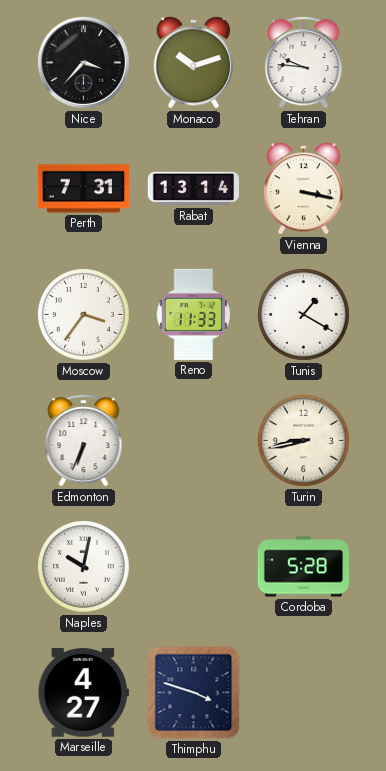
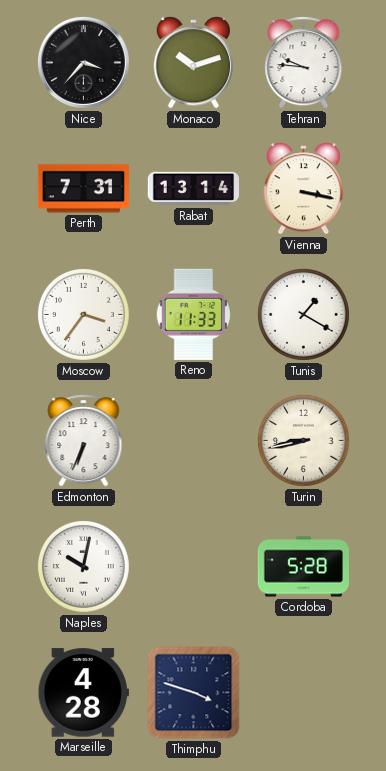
Marseille: 4:27 -> 4:28
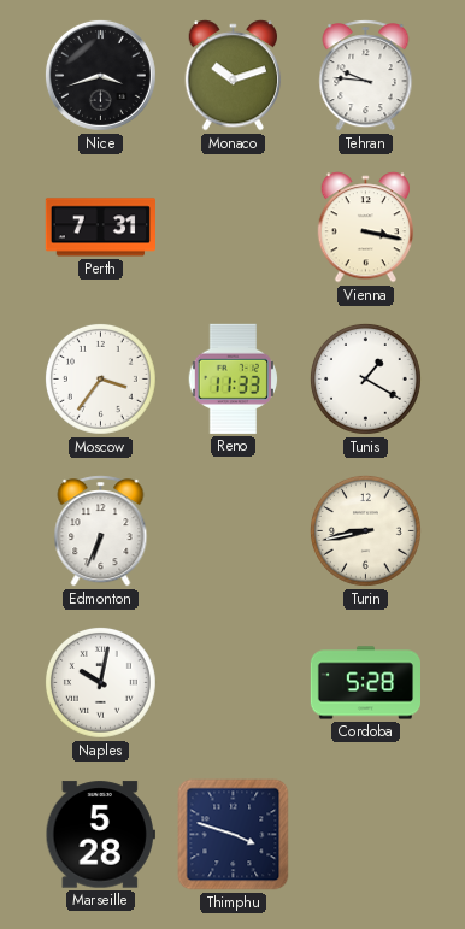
Nice: 3:37 -> 3:42
Rabat: 13:14 -> none
Marseille: 4:28 -> 5:28
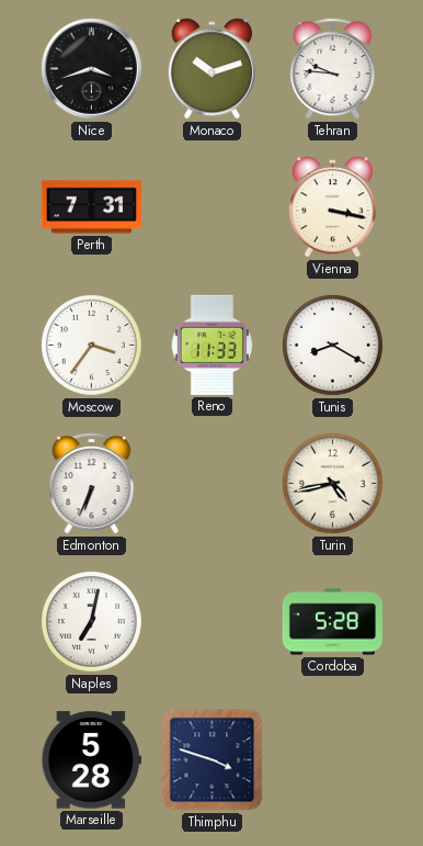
Tunis: 1:20 -> 8:20
Turin: 8:43 -> 4:43
Naples: 10:02 -> 7:02
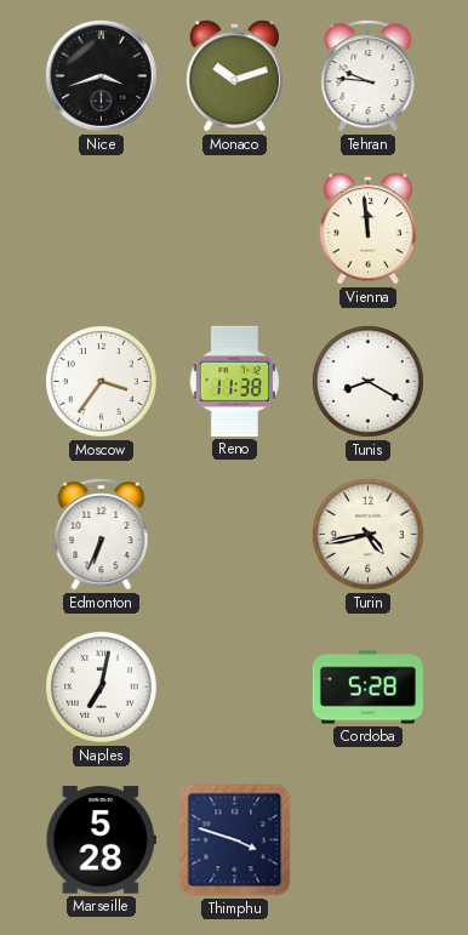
Perth: 7:31 -> none
Vienna: 3:17 -> 11:59
Reno: 11:33 -> 11:38
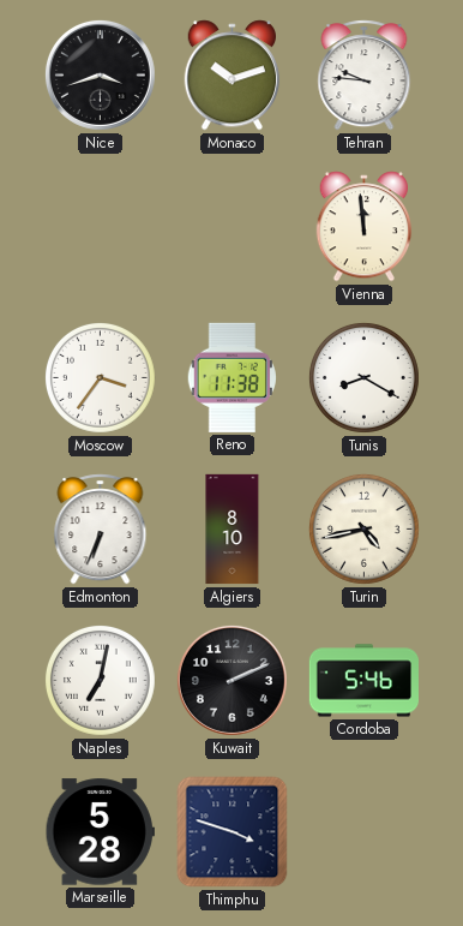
Algiers: none -> 8:10
Kuwait: none -> 2:11
Cordoba: 5:28 -> 5:46
